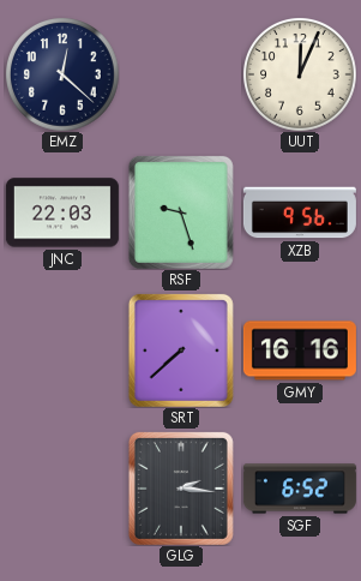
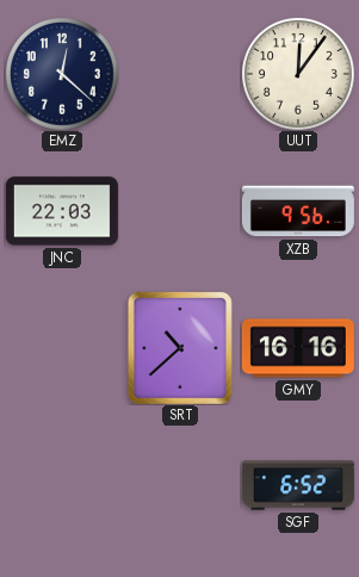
UUT: 12:04 -> 12:06
RSF: 9:27 -> none
SRT: 7:38 -> 10:38
GLG: 2:16 -> none
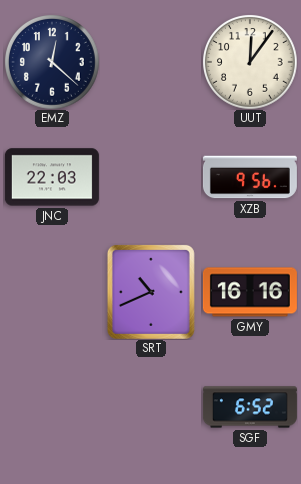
SRT: 10:38 -> 10:41
